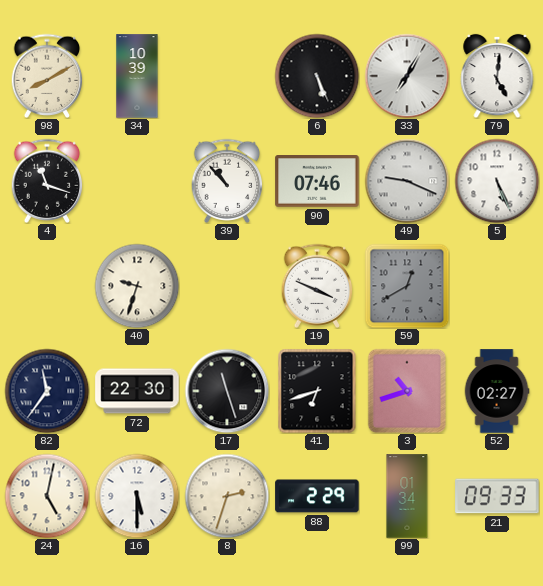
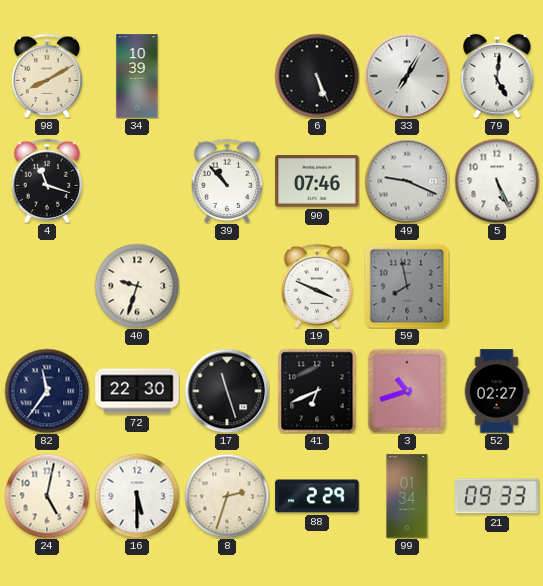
59: 12:40 -> 7:58
41: 6:42 -> 6:41
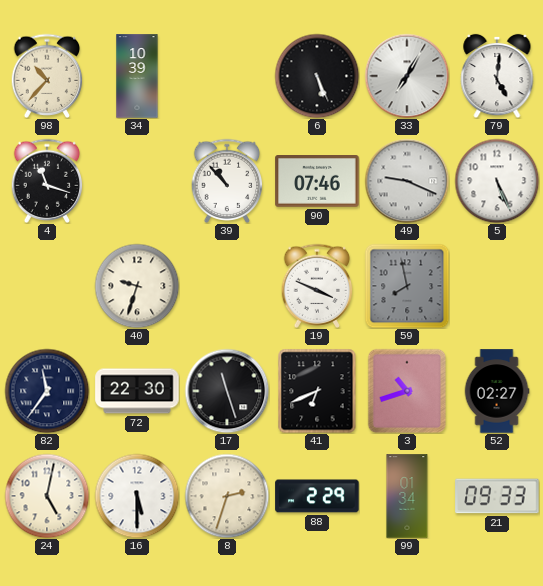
98: 8:10 -> 10:37
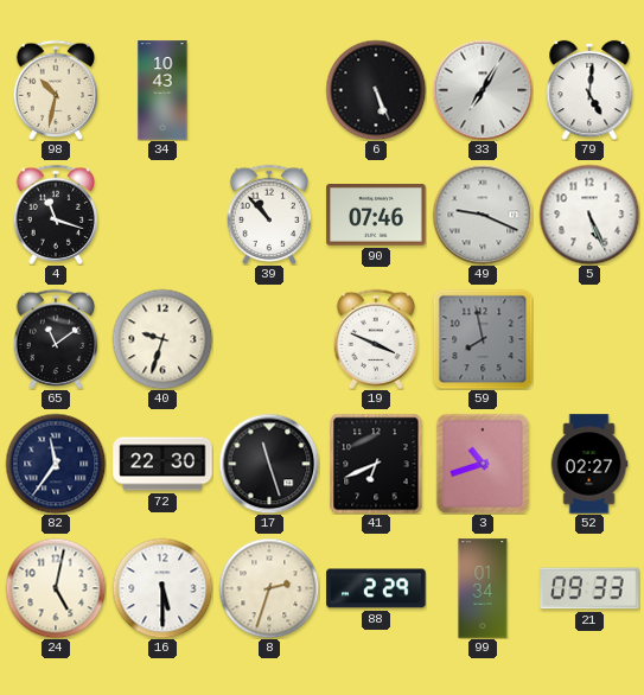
98: 10:37 -> 10:32
34: 10:39 -> 10:43
65: none -> 11:09
